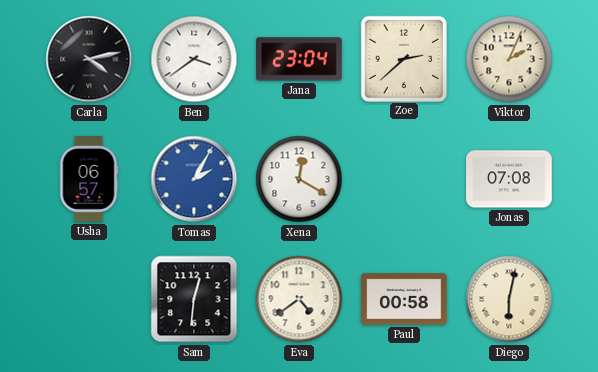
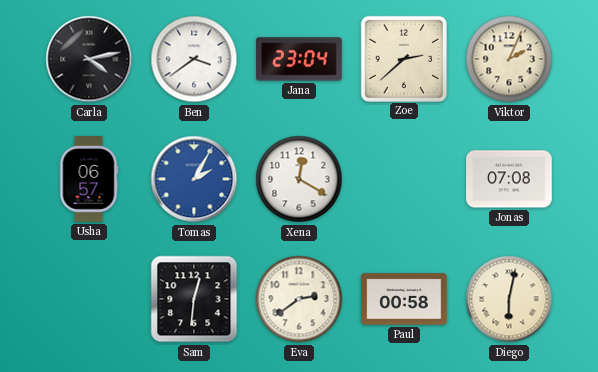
Eva: 4:39 -> 2:39
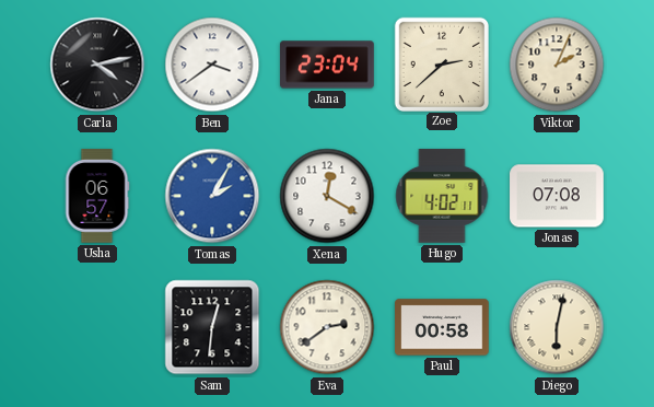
Hugo: none -> 4:02
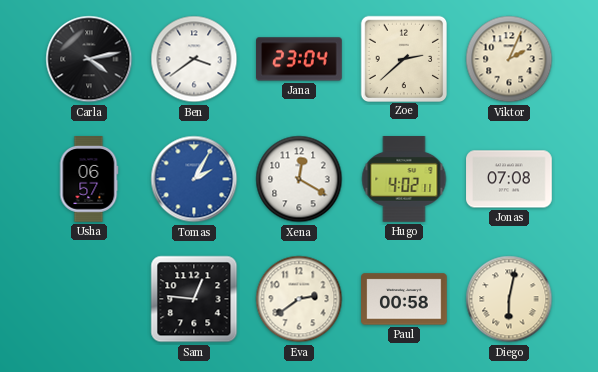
Sam: 12:31 -> 12:46
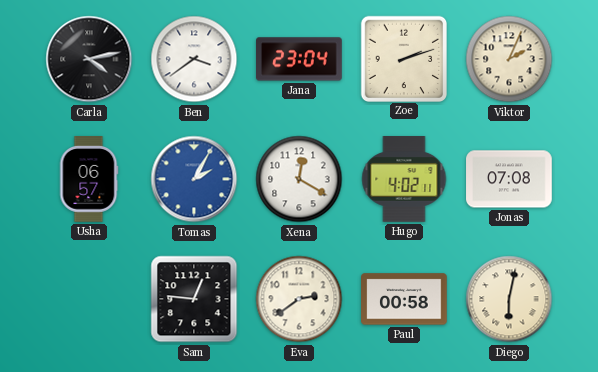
Zoe: 2:38 -> 2:12
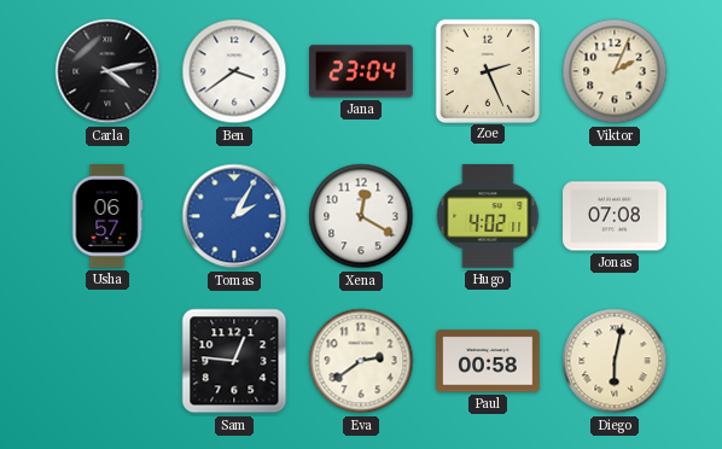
Zoe: 2:12 -> 2:26
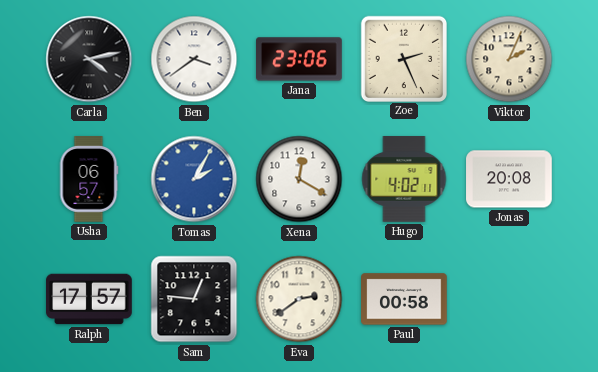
Jana: 23:04 -> 23:06
Jonas: 07:08 -> 20:08
Ralph: none -> 17:57
Diego: 6:02 -> none
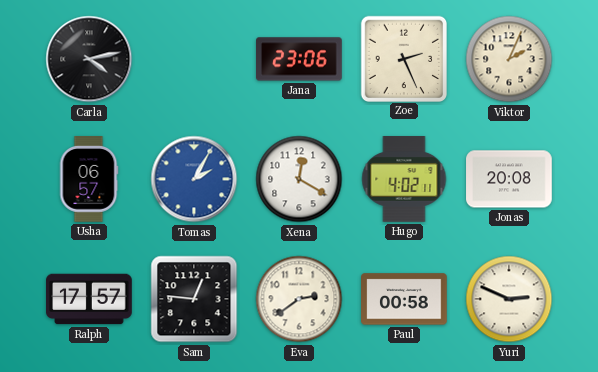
Ben: 3:39 -> none
Yuri: none -> 2:49
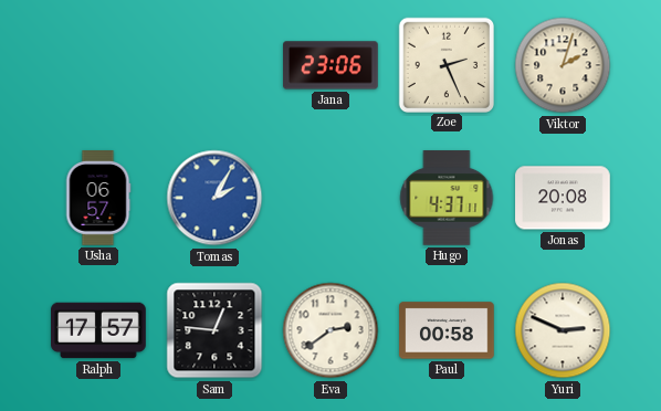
Carla: 4:13 -> none
Viktor: 2:04 -> 2:03
Xena: 12:20 -> none
Hugo: 4:02 -> 4:37
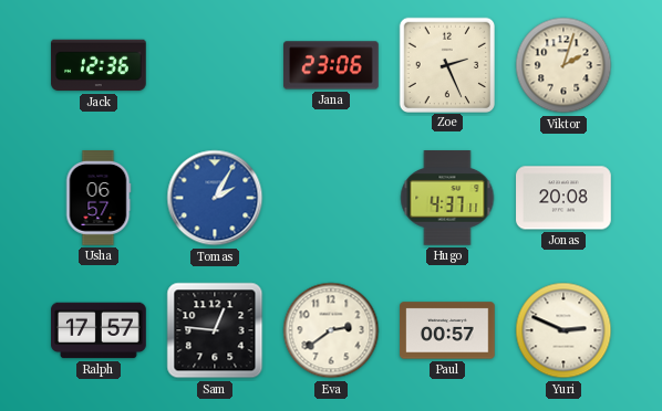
Jack: none -> 12:36
Paul: 00:58 -> 00:57
